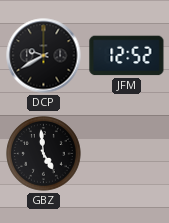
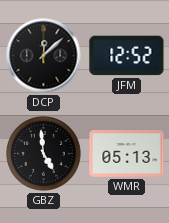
DCP: 9:40 -> 12:08
WMR: none -> 05:13
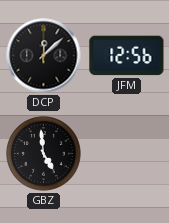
JFM: 12:52 -> 12:56
WMR: 05:13 -> none
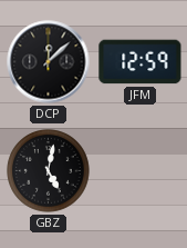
JFM: 12:56 -> 12:59
GBZ: 4:59 -> 5:02
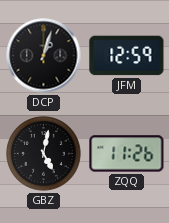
DCP: 12:08 -> 1:03
ZQQ: none -> 11:26
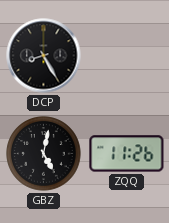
DCP: 1:03 -> 8:25
JFM: 12:59 -> none
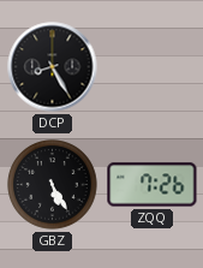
GBZ: 5:02 -> 5:25
ZQQ: 11:26 -> 7:26
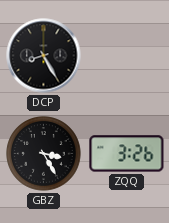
GBZ: 5:25 -> 3:25
ZQQ: 7:26 -> 3:26
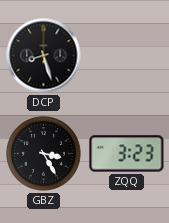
DCP: 8:25 -> 8:27
ZQQ: 3:26 -> 3:23
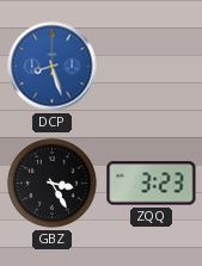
DCP dial: black -> blue
